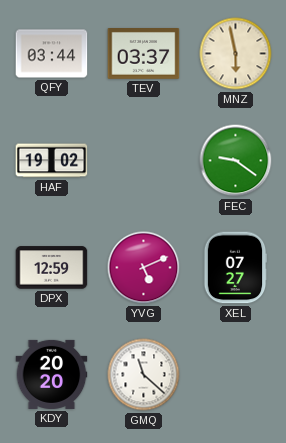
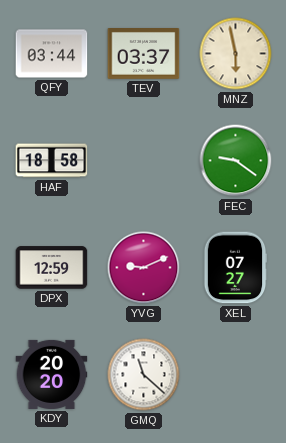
HAF: 19:02 -> 18:58
YVG: 5:11 -> 9:11
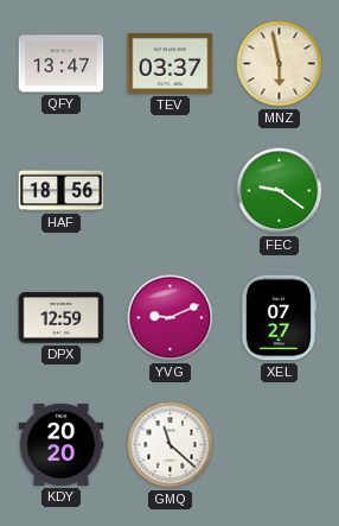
QFY: 03:44 -> 13:47
HAF: 18:58 -> 18:56
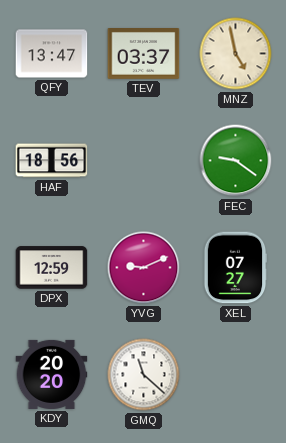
MNZ: 5:58 -> 4:58
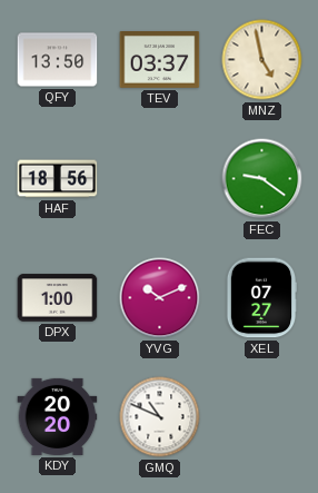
QFY: 13:47 -> 13:50
DPX: 12:59 -> 1:00
YVG: 9:11 -> 10:11
GMQ: 11:22 -> 10:49
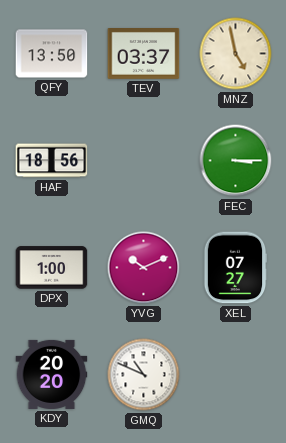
FEC: 9:21 -> 3:15
